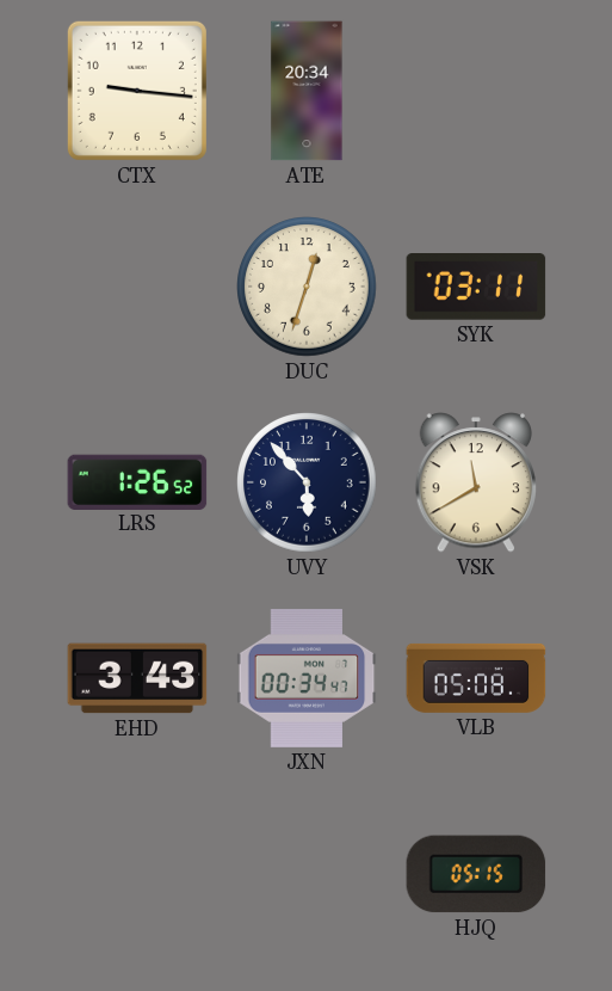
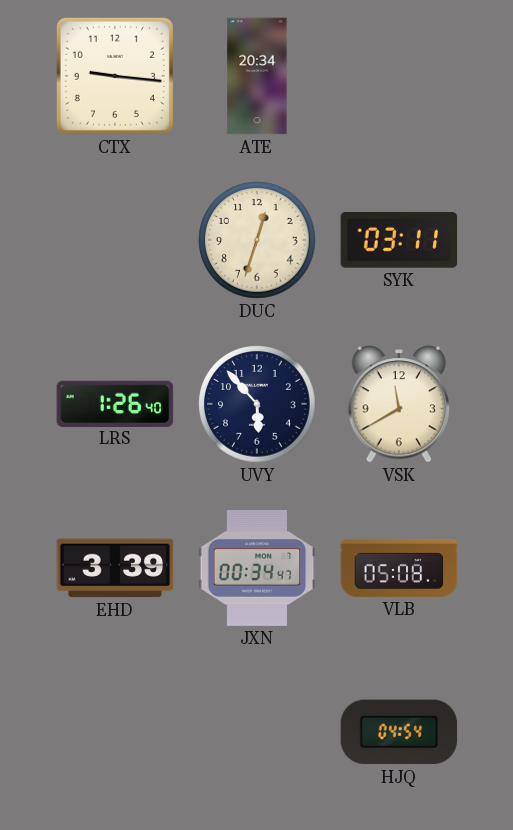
LRS: 1:26:52 -> 1:26:40
EHD: 3:43 -> 3:39
HJQ: 05:15 -> 04:54
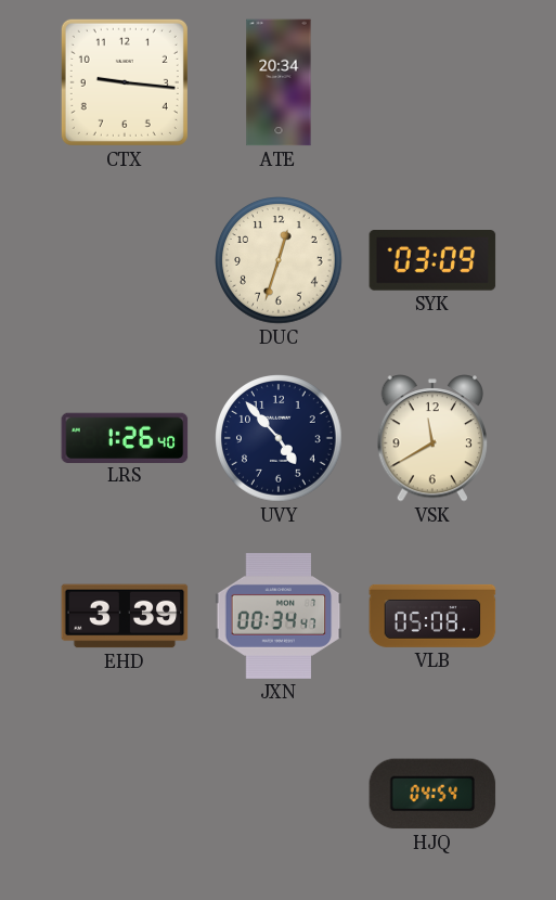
SYK: 03:11 -> 03:09
UVY: 5:53 -> 4:53
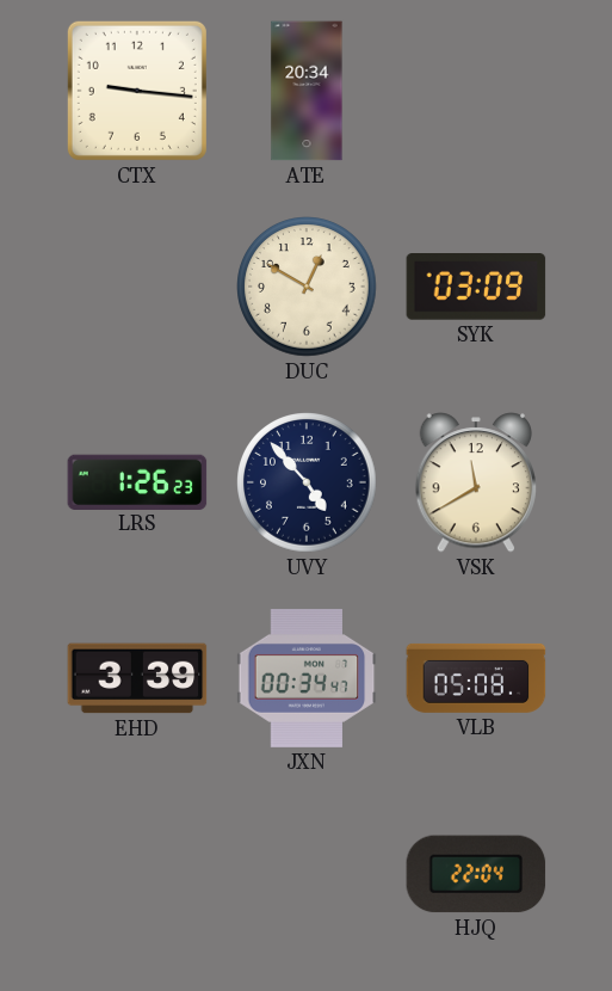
DUC: 12:33 -> 12:50
LRS: 1:26:40 -> 1:26:23
HJQ: 04:54 -> 22:04
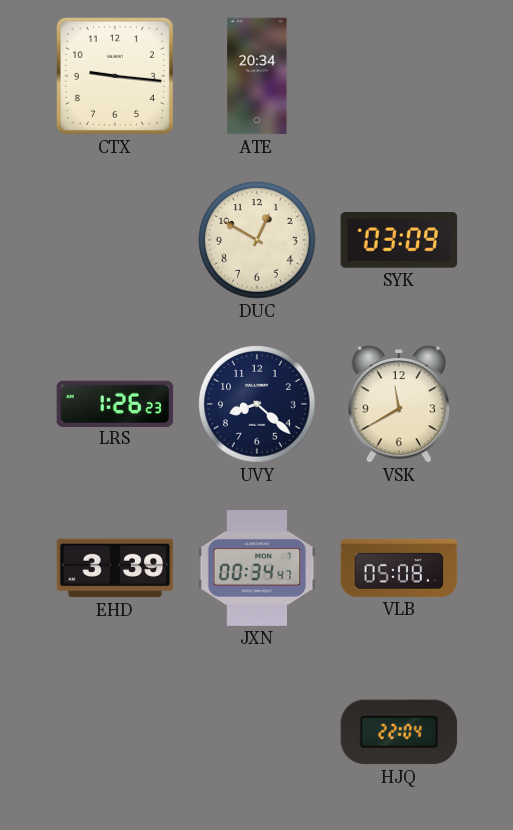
UVY: 4:53 -> 8:22
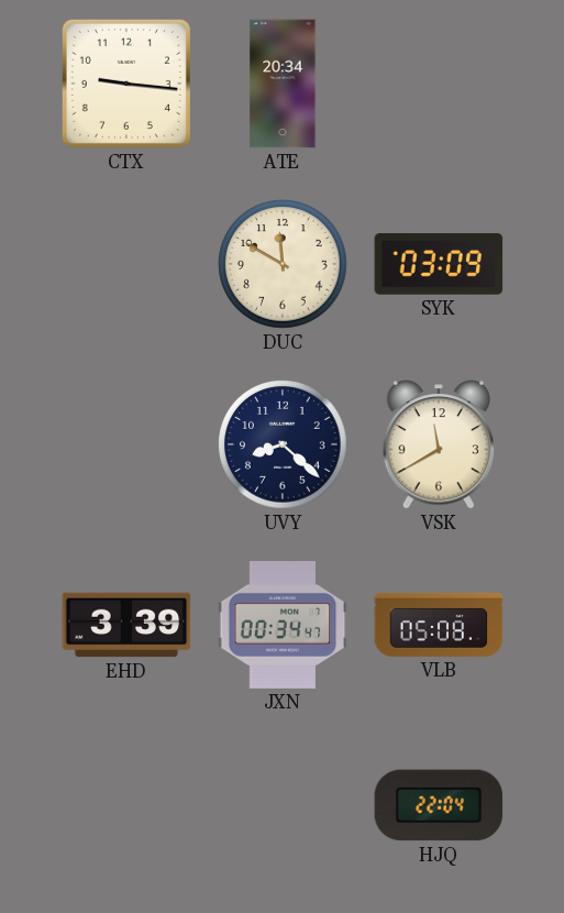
DUC: 12:50 -> 11:50
LRS: 1:26 -> none
